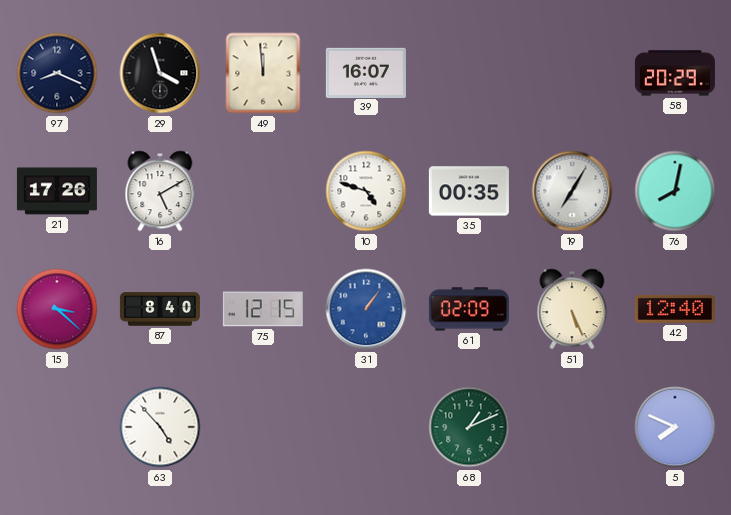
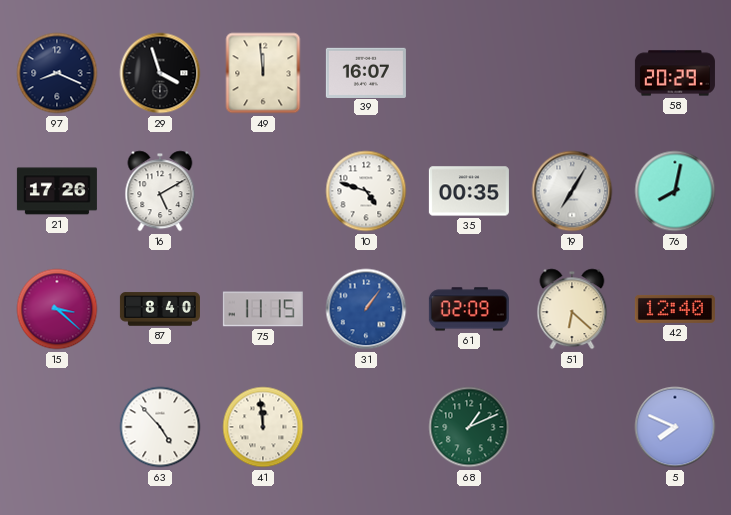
75: 12:15 -> 11:15
51: 5:26 -> 6:22
41: none -> 11:59
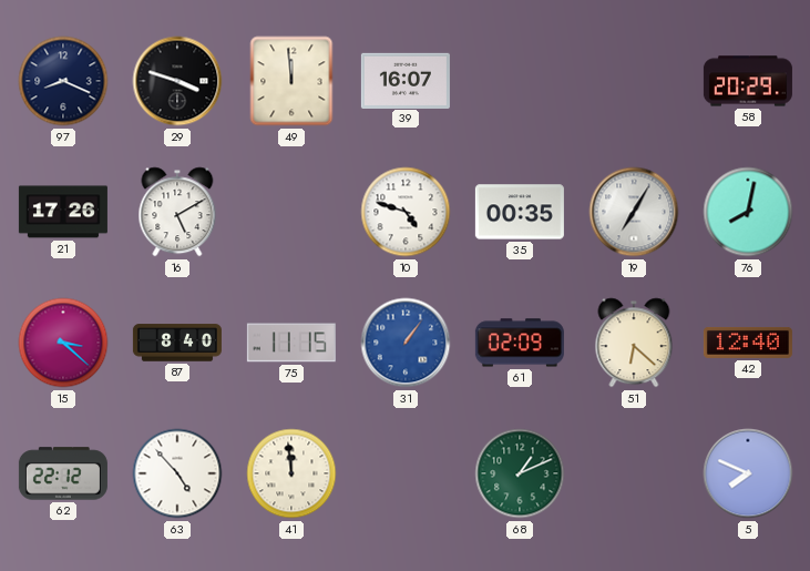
29: 3:57 -> 3:48
62: none -> 22:12
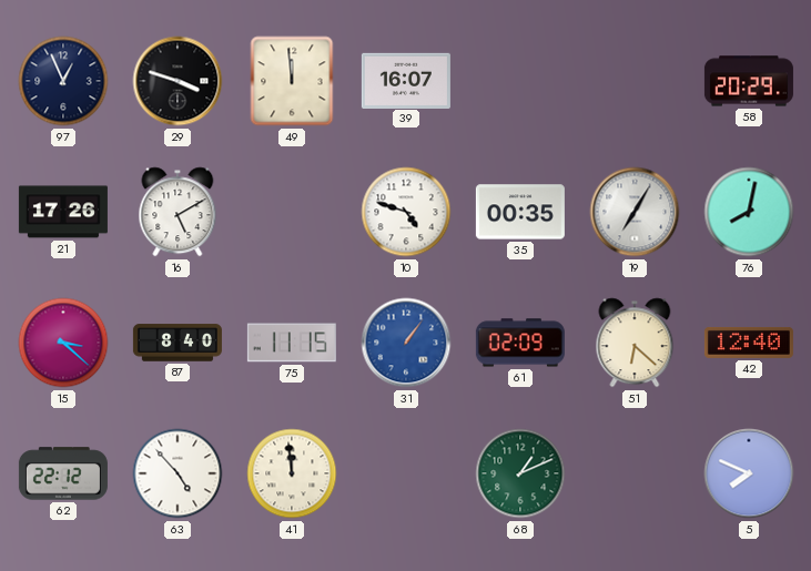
97: 8:19 -> 12:56
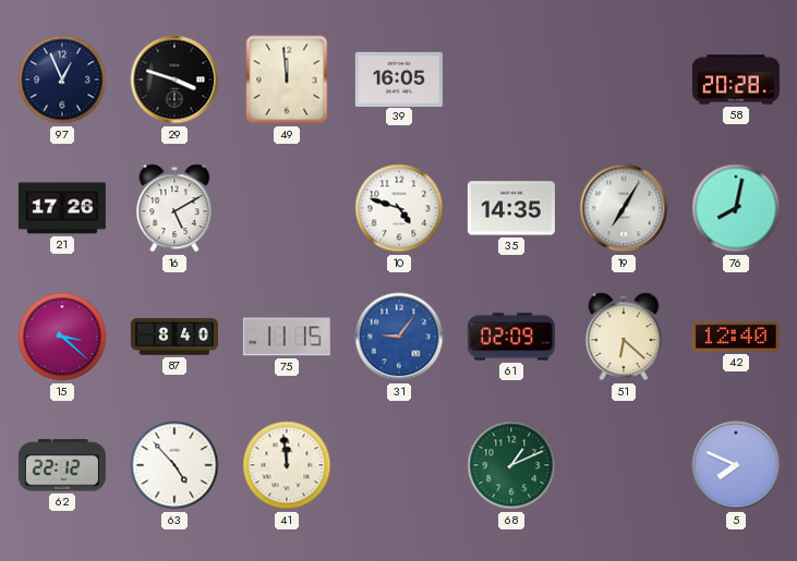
39: 16:07 -> 16:05
58: 20:29 -> 20:28
35: 00:35 -> 14:35
31: 1:06 -> 9:06
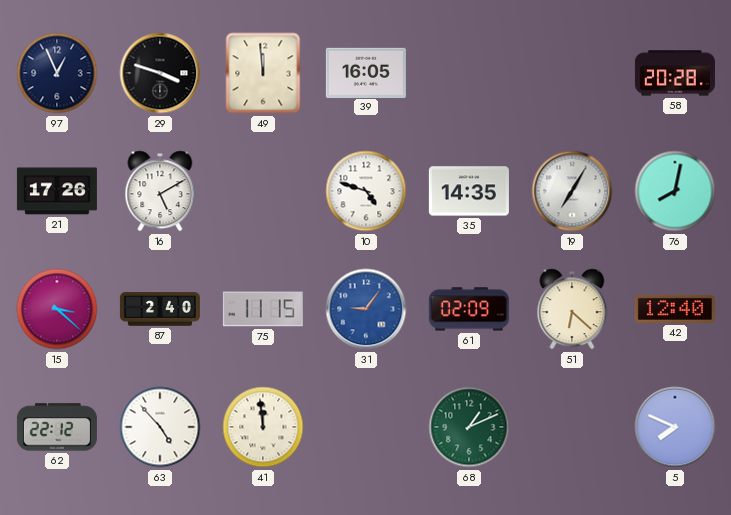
87: 8:40 -> 2:40
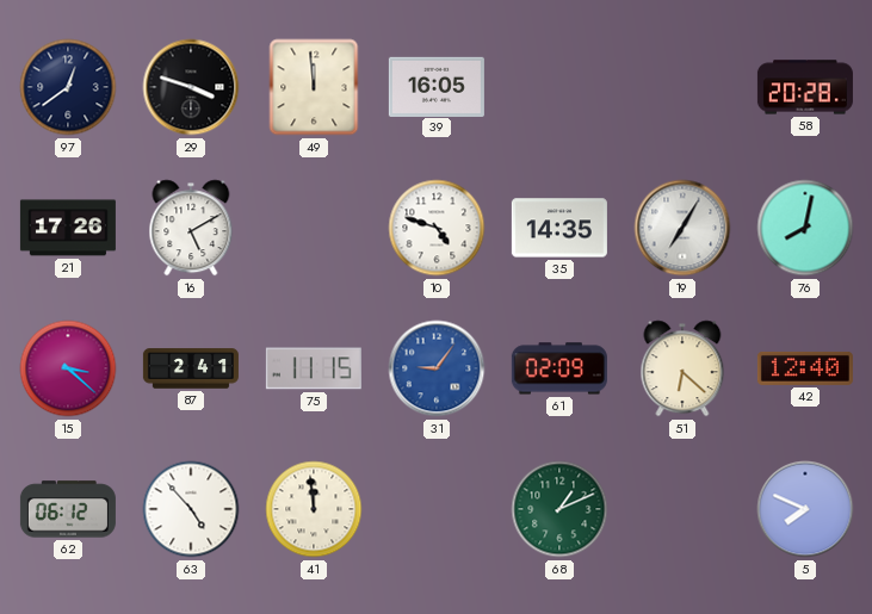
97: 12:56 -> 12:39
87: 2:40 -> 2:41
62: 22:12 -> 06:12
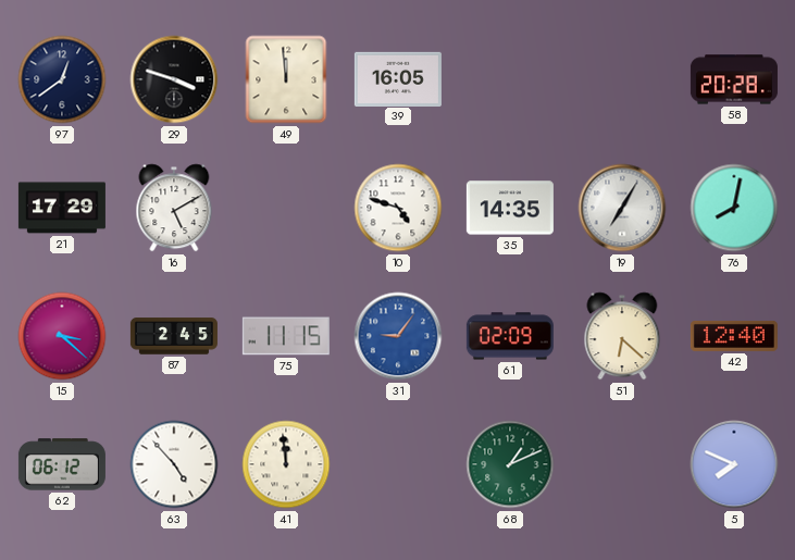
21: 17:26 -> 17:29
87: 2:41 -> 2:45
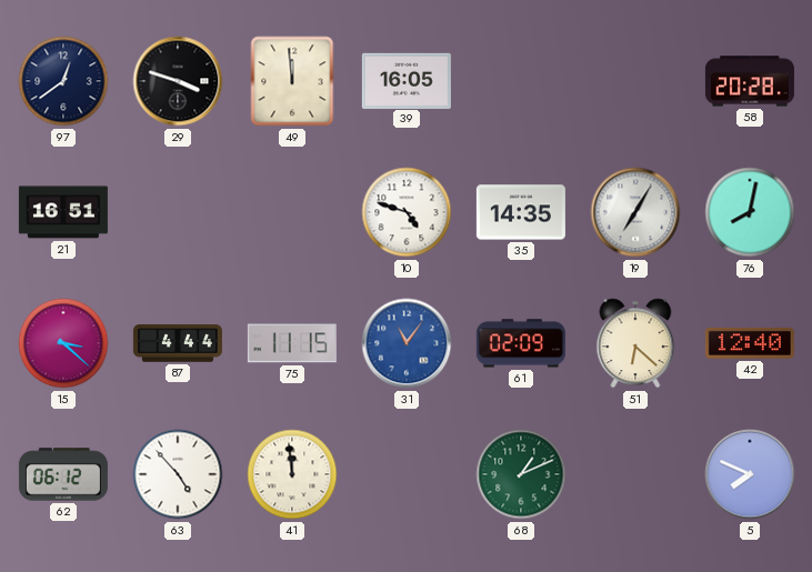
21: 17:29 -> 16:51
16: 5:10 -> none
87: 2:45 -> 4:44
31: 9:06 -> 11:06
